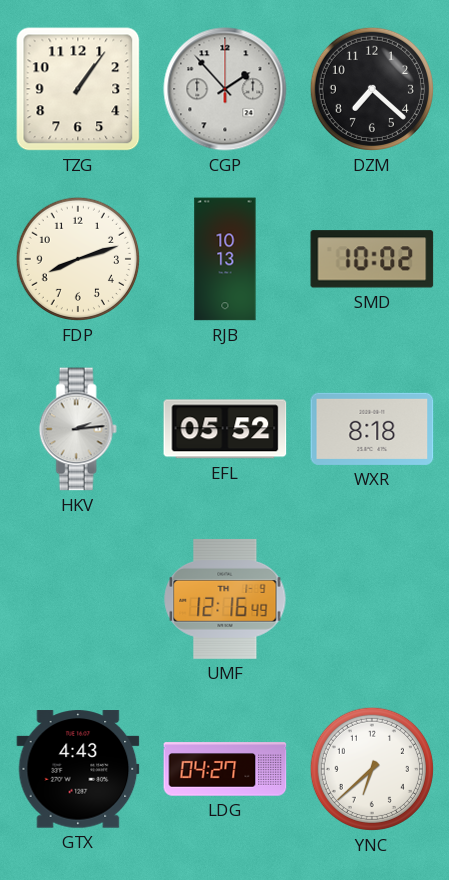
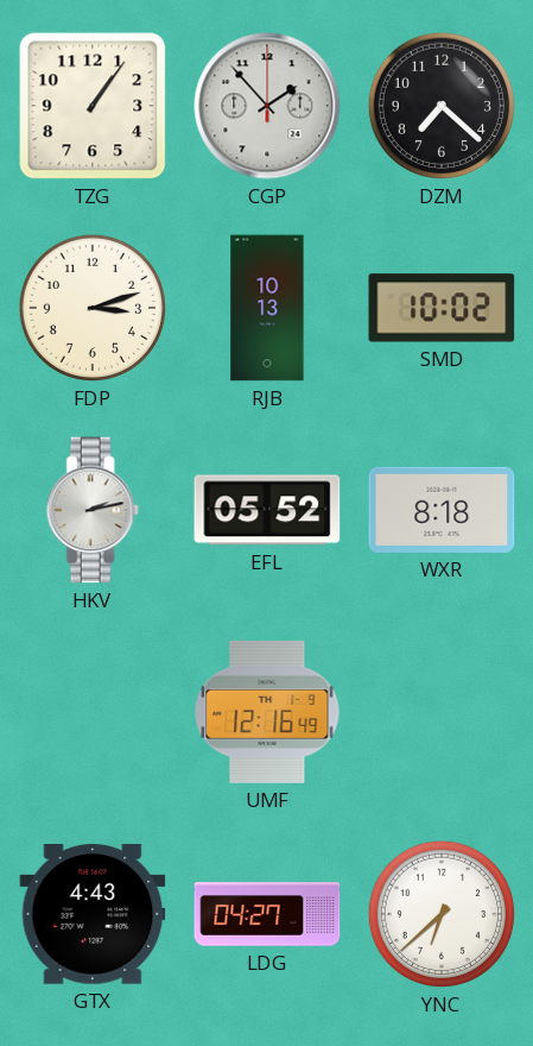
FDP: 8:12 -> 3:12
HKV: 2:14 -> 2:13
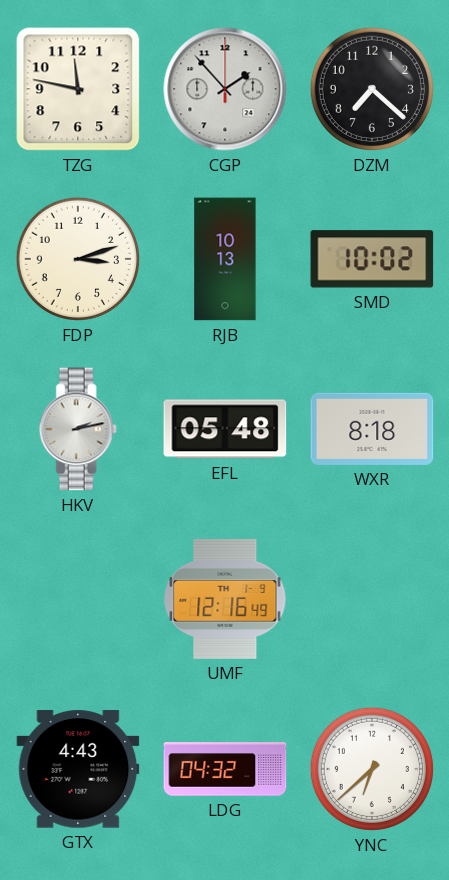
TZG: 1:06 -> 11:47
EFL: 05:52 -> 05:48
LDG: 04:27 -> 04:32
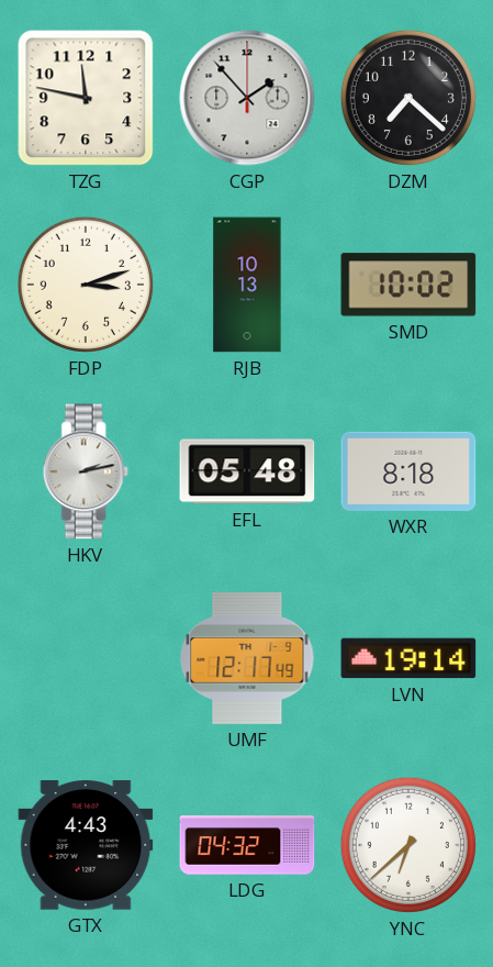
UMF: 12:16 -> 12:17
LVN: none -> 19:14
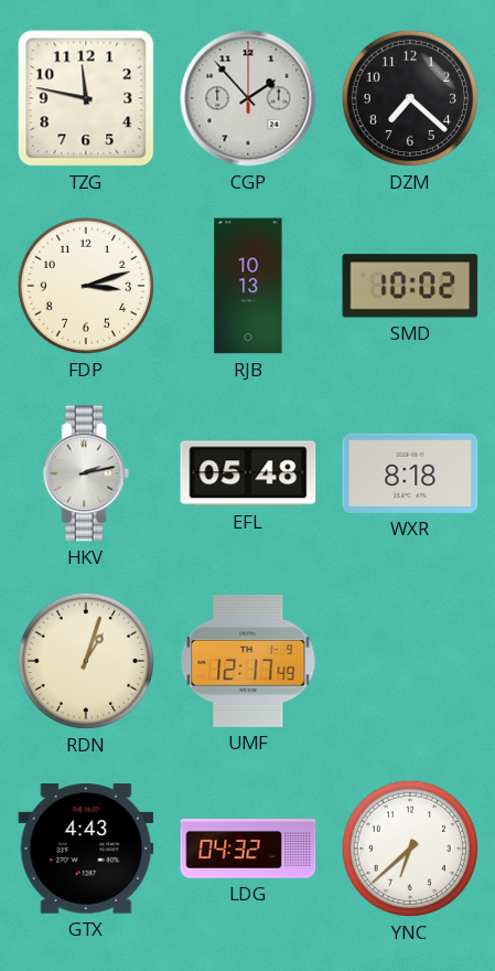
RDN: none -> 1:03
LVN: 19:14 -> none
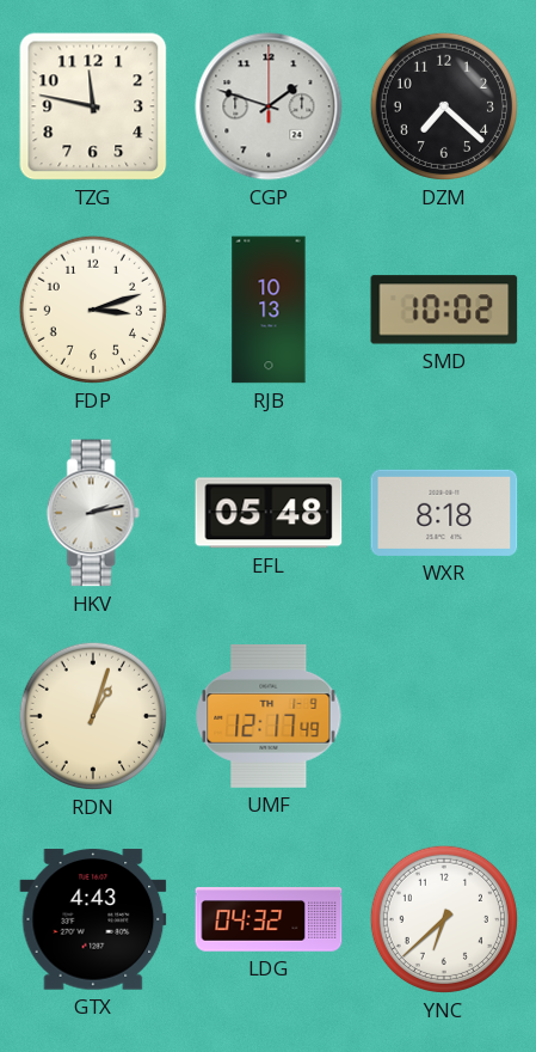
CGP: 1:53 -> 1:48
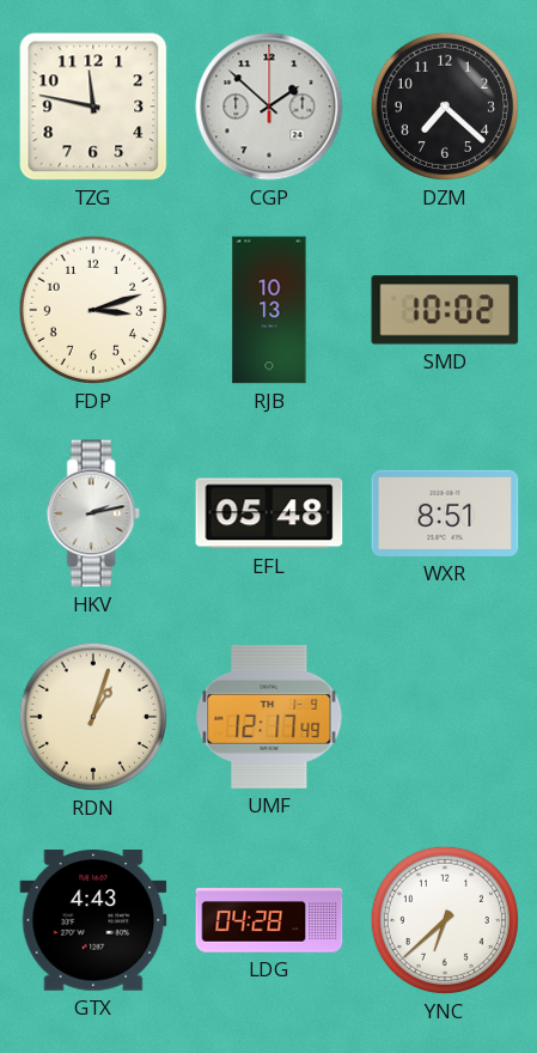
CGP: 1:48 -> 1:52
WXR: 8:18 -> 8:51
LDG: 04:32 -> 04:28
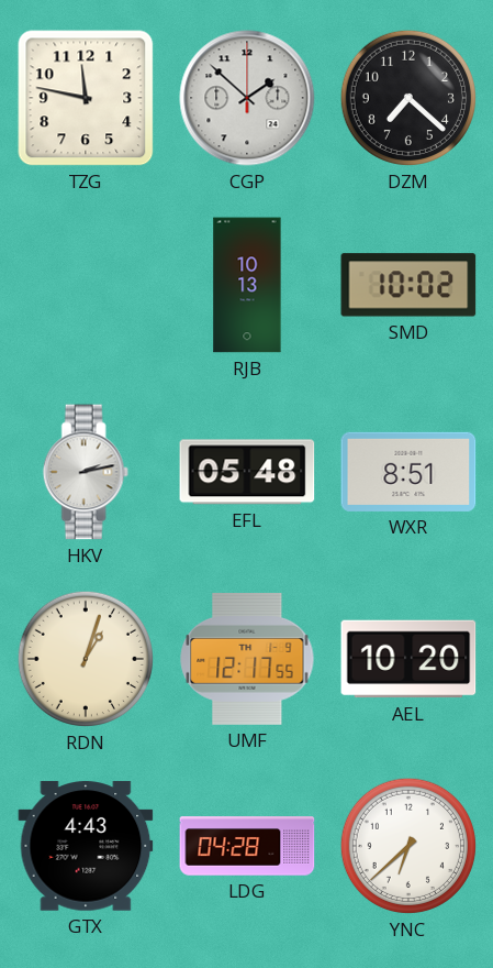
FDP: 3:12 -> none
UMF: 12:17:49 -> 12:17:55
AEL: none -> 10:20
